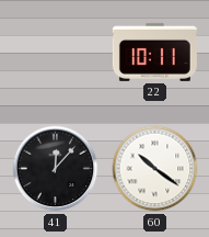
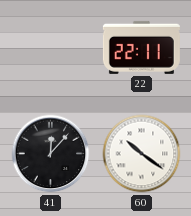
22: 10:11 -> 22:11
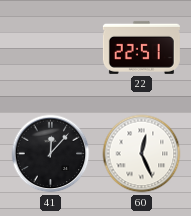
22: 22:11 -> 22:51
60: 10:21 -> 12:26
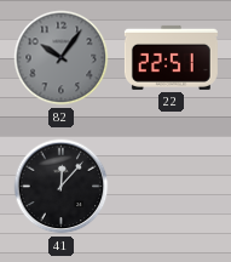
82: none -> 10:06
60: 12:26 -> none
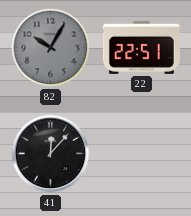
82: 10:06 -> 10:05
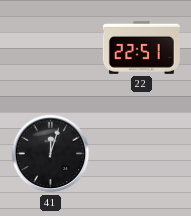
82: 10:05 -> none
41: 12:07 -> 12:03
